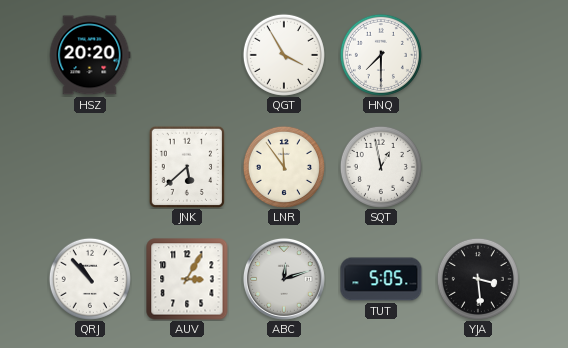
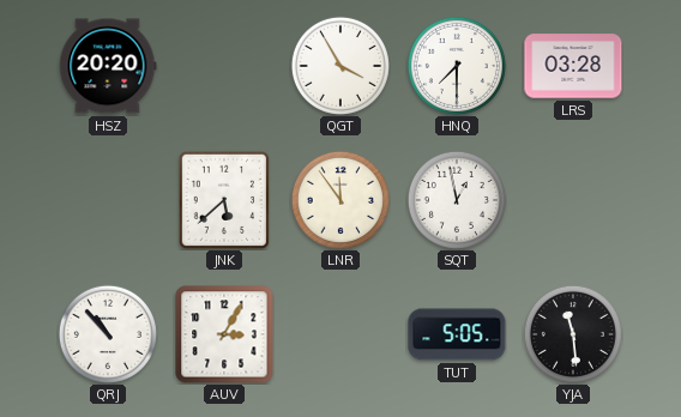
LRS: none -> 03:28
ABC: 12:12 -> none
YJA: 3:29 -> 11:29
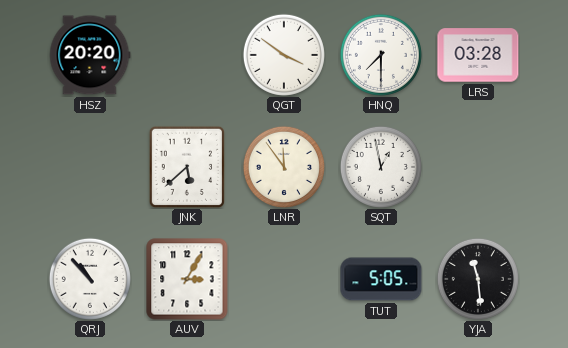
QGT: 3:55 -> 3:51
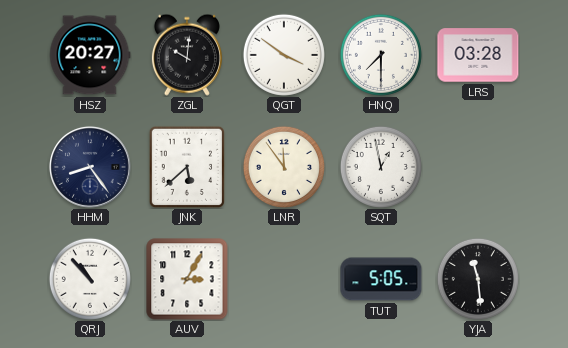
HSZ: 20:20 -> 20:27
ZGL: none -> 10:01
HHM: none -> 8:24
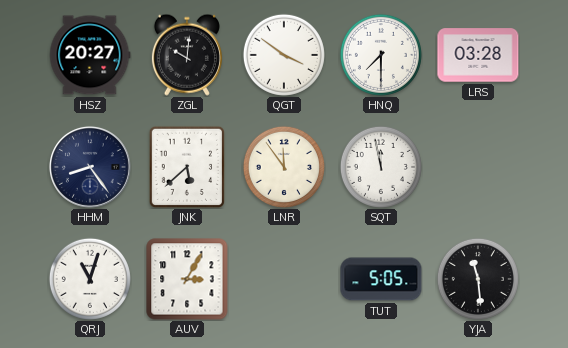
SQT: 12:58 -> 11:58
QRJ: 10:53 -> 11:03
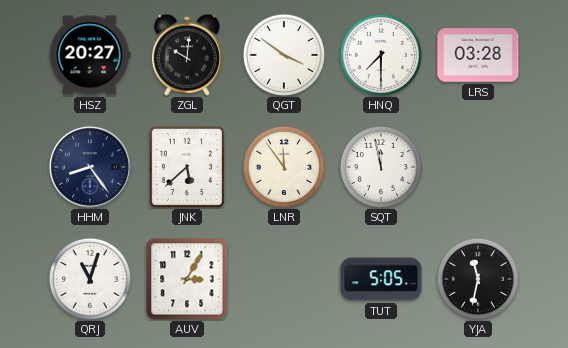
YJA: 11:29 -> 11:32
